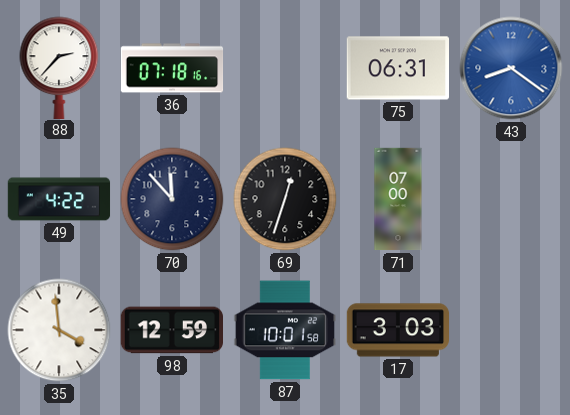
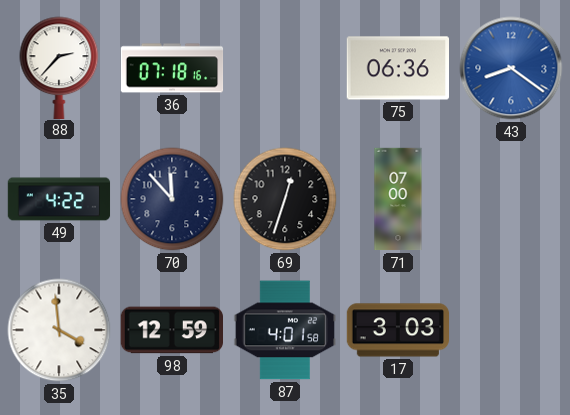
75: 06:31 -> 06:36
87: 10:01 -> 4:01
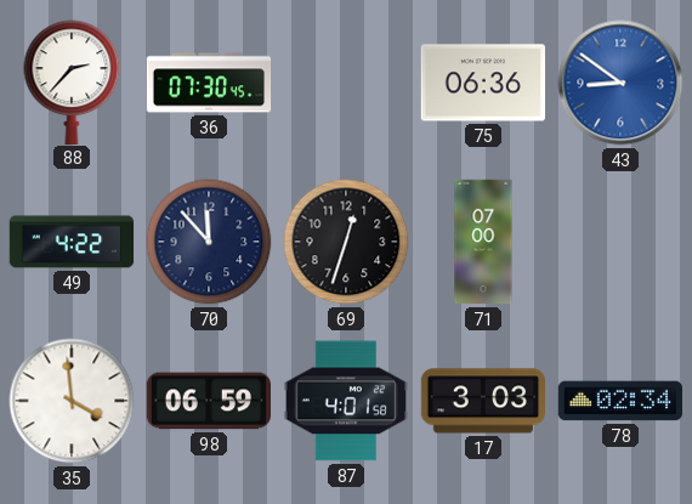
36: 07:18 -> 07:30
43: 8:21 -> 8:51
98: 12:59 -> 06:59
78: none -> 02:34
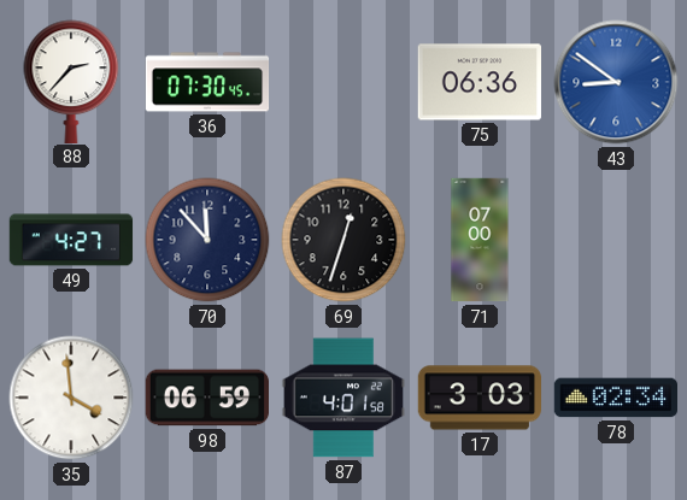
49: 4:22 -> 4:27
